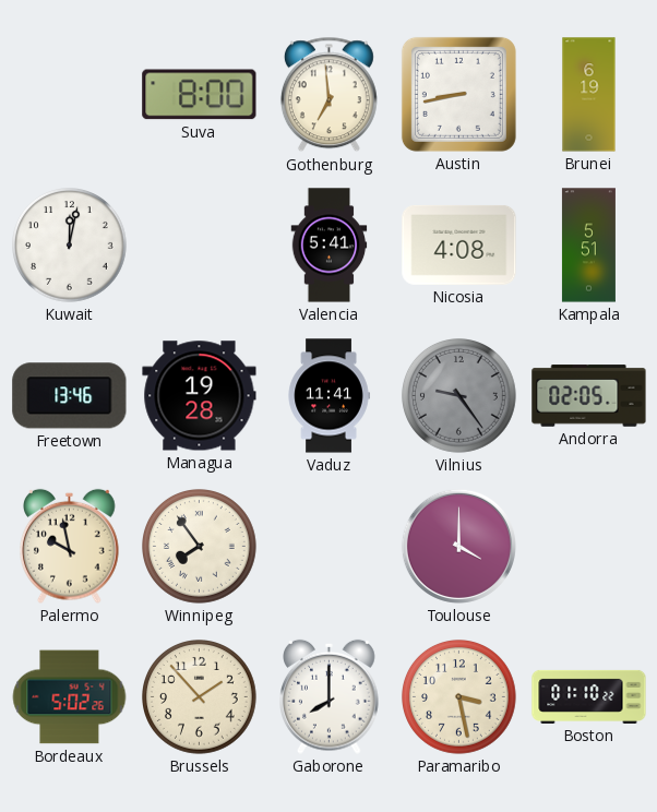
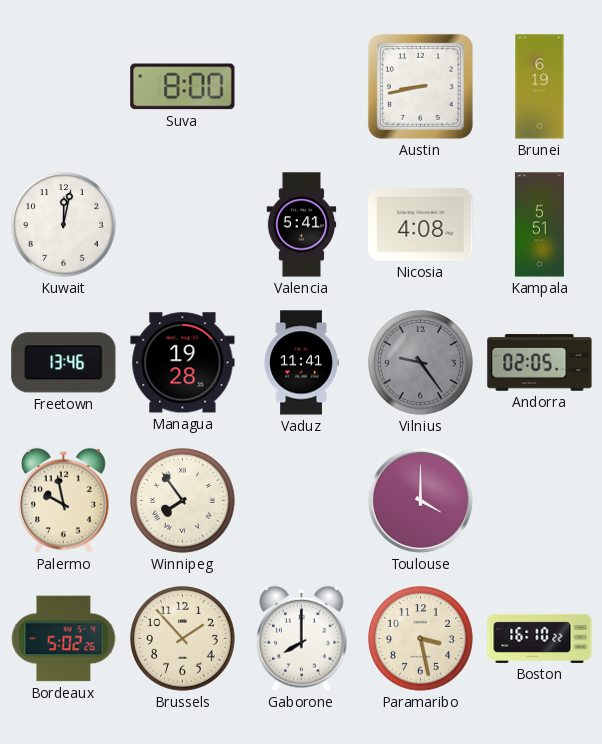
Gothenburg: 6:59 -> none
Boston: 01:10 -> 16:10
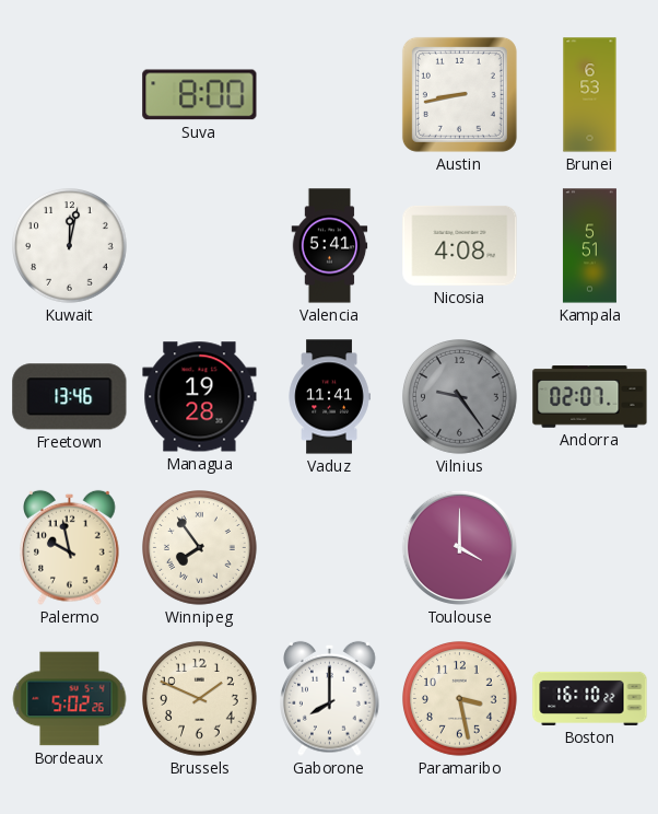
Brunei: 6:19 -> 6:53
Andorra: 02:05 -> 02:07
Brussels: 1:53 -> 1:49
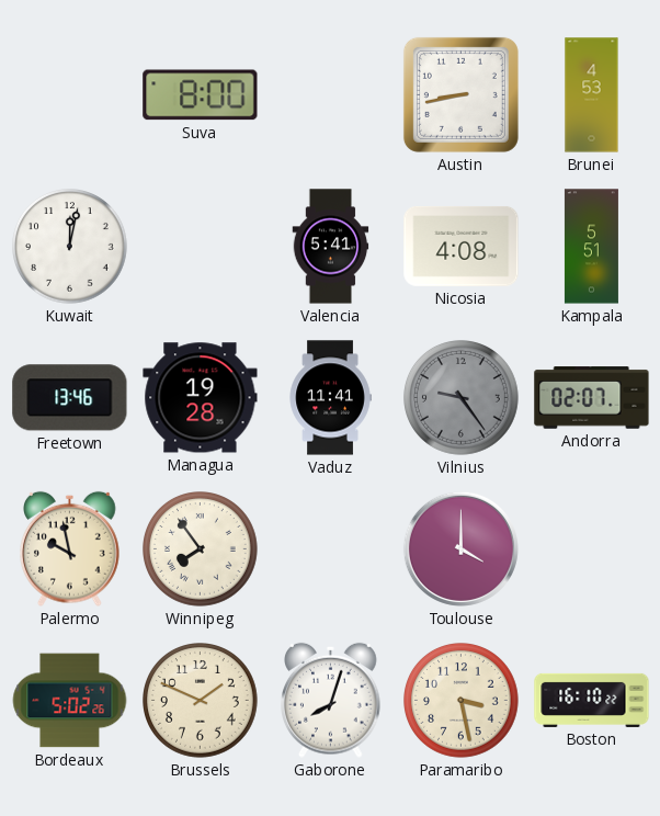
Brunei: 6:53 -> 4:53
Gaborone: 8:00 -> 8:03
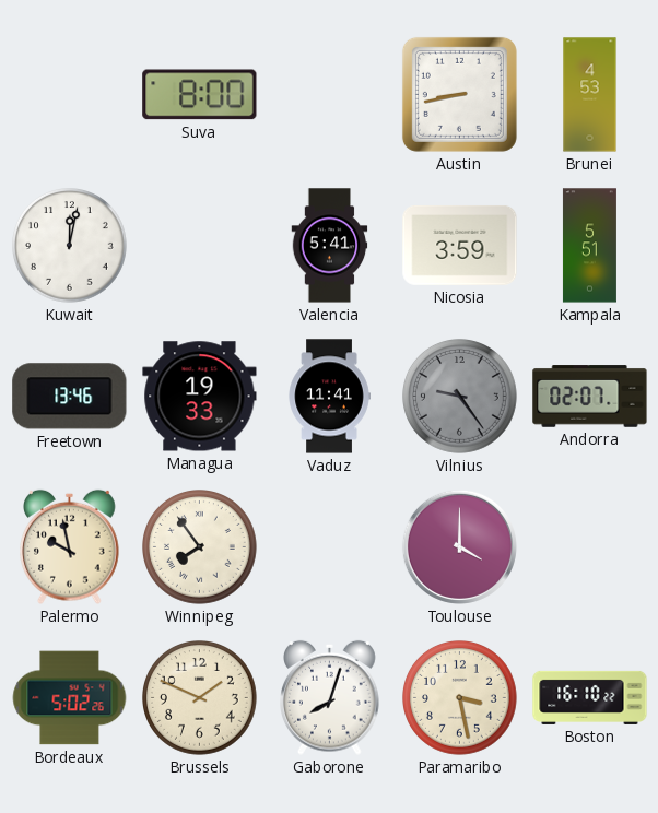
Nicosia: 4:08 -> 3:59
Managua: 19:28 -> 19:33
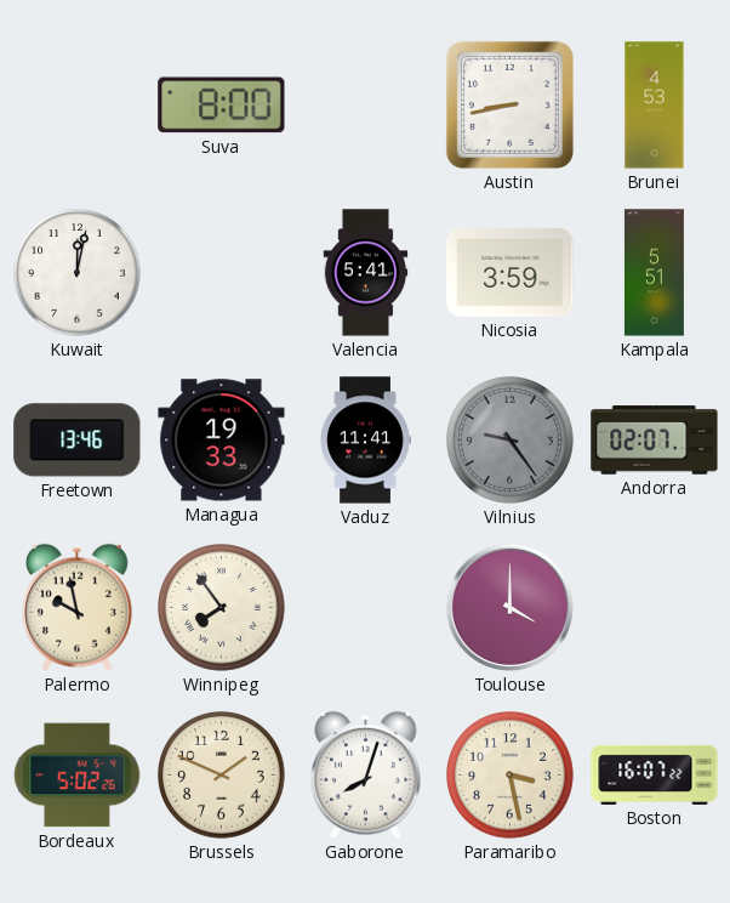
Boston: 16:10 -> 16:07
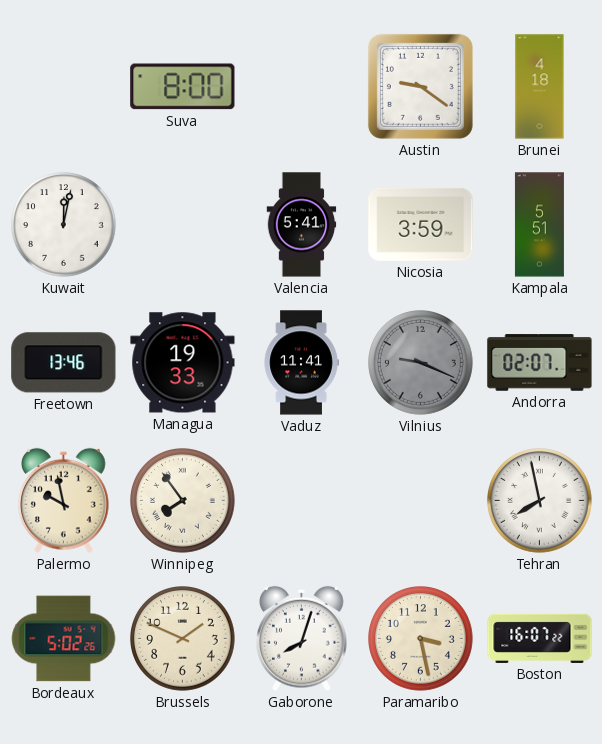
Austin: 8:43 -> 9:21
Brunei: 4:53 -> 4:18
Vilnius: 9:24 -> 9:19
Toulouse: 4:00 -> none
Tehran: none -> 7:58
